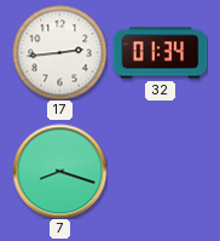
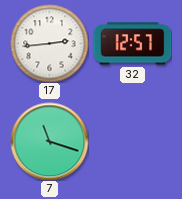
32: 01:34 -> 12:57
7: 8:18 -> 11:18
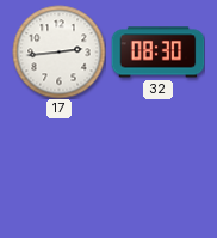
32: 12:57 -> 08:30
7: 11:18 -> none
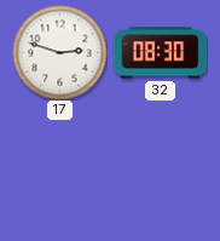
17: 2:44 -> 2:48
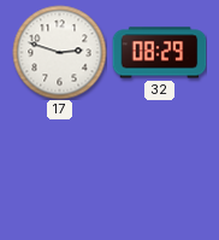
32: 08:30 -> 08:29
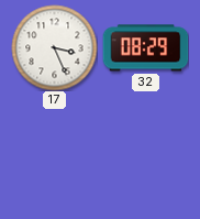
17: 2:48 -> 3:26
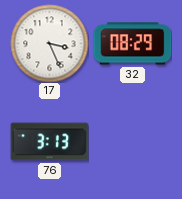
76: none -> 3:13
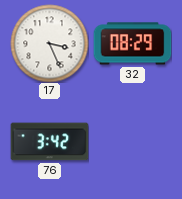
76: 3:13 -> 3:42
